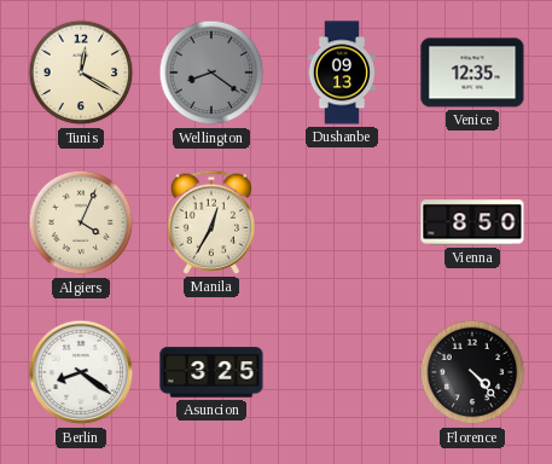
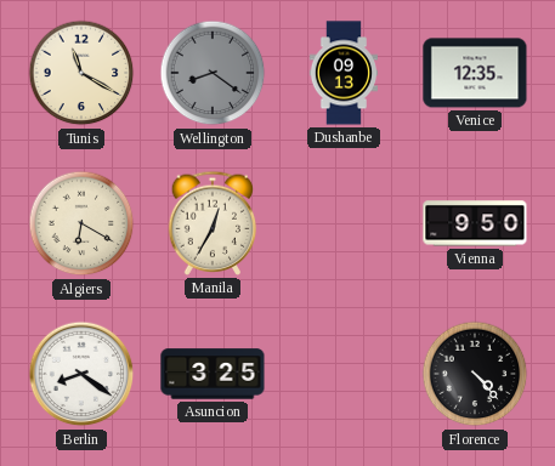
Tunis: 12:20 -> 11:20
Algiers: 4:04 -> 6:20
Vienna: 8:50 -> 9:50
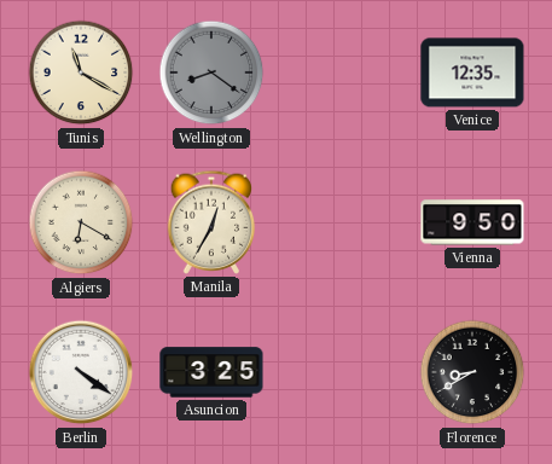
Dushanbe: 09:13 -> none
Berlin: 8:21 -> 4:21
Florence: 4:23 -> 8:40
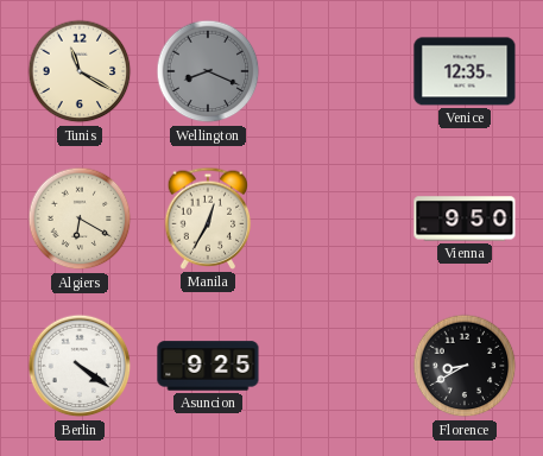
Wellington: 8:21 -> 8:19
Asuncion: 3:25 -> 9:25
